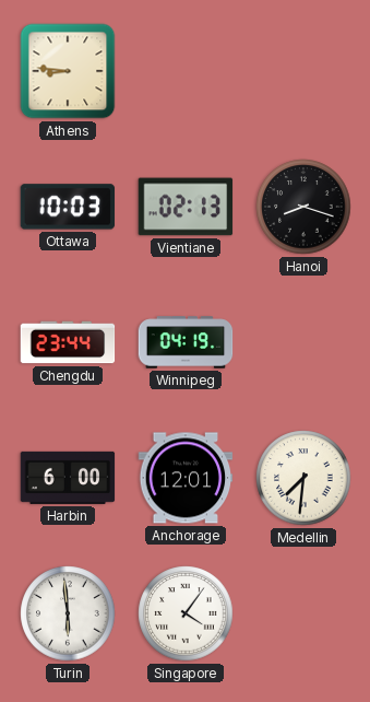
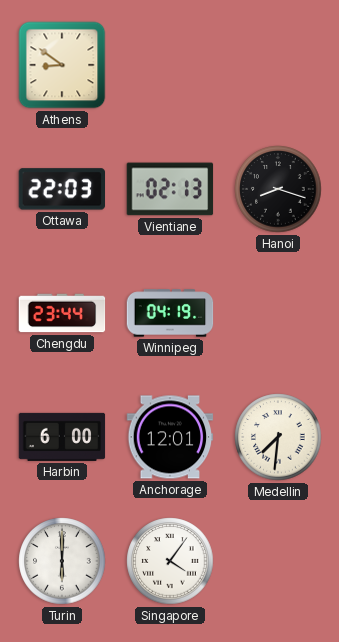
Athens: 8:46 -> 8:51
Ottawa: 10:03 -> 22:03
Turin: 5:59 -> 6:00
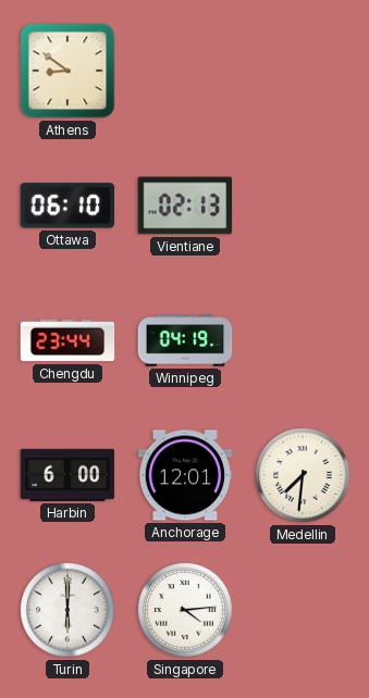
Ottawa: 22:03 -> 06:10
Hanoi: 8:18 -> none
Singapore: 4:06 -> 4:14
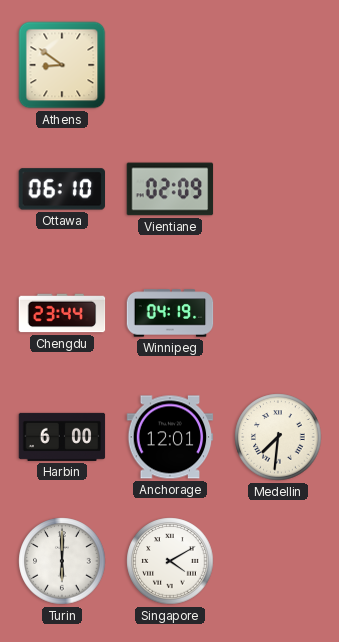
Vientiane: 02:13 -> 02:09
Singapore: 4:14 -> 4:10
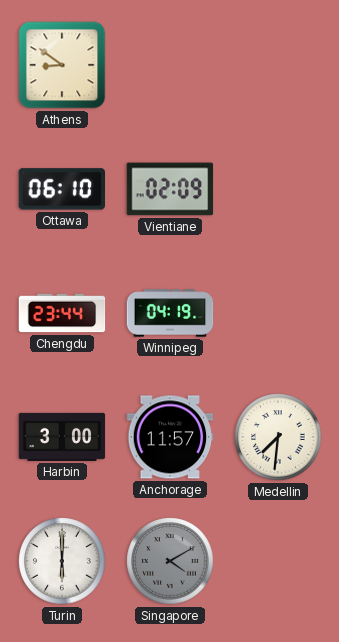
Harbin: 6:00 -> 3:00
Anchorage: 12:01 -> 11:57
Singapore dial: white -> grey
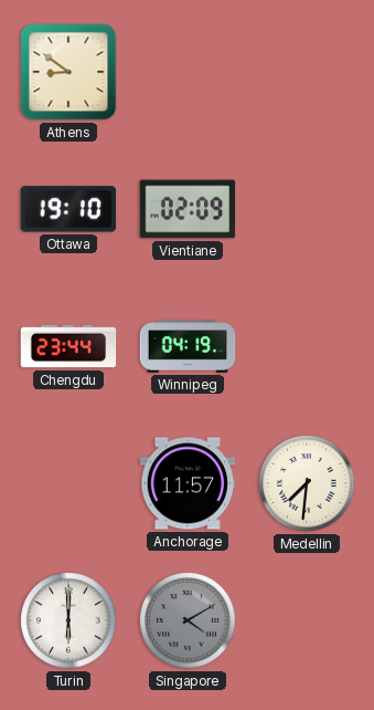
Ottawa: 06:10 -> 19:10
Harbin: 3:00 -> none
